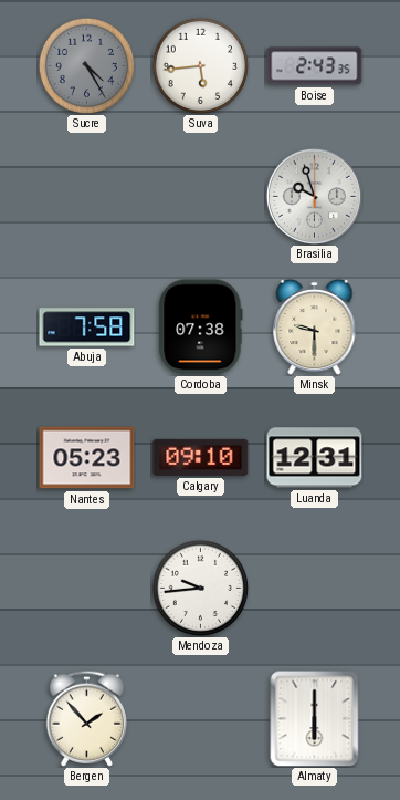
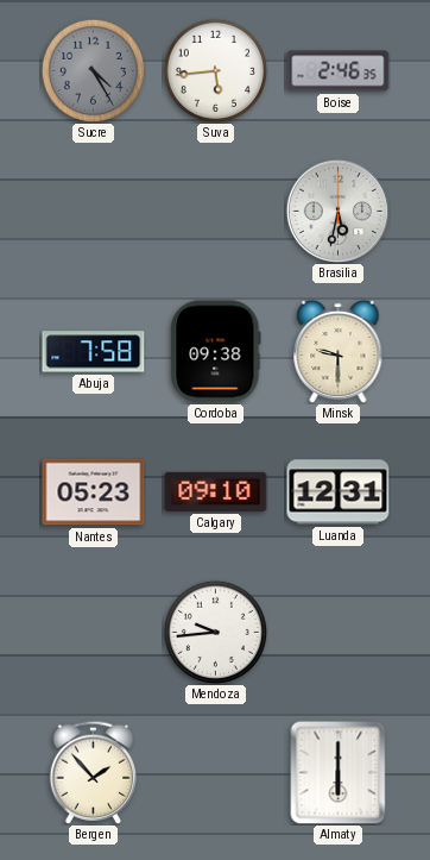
Boise: 2:43 -> 2:46
Brasilia: 9:57 -> 5:32
Cordoba: 07:38 -> 09:38
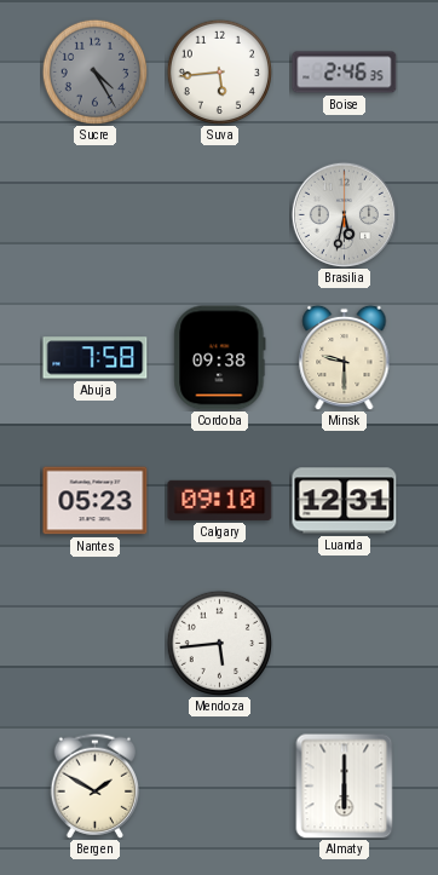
Mendoza: 9:44 -> 5:44
Bergen: 1:53 -> 1:50
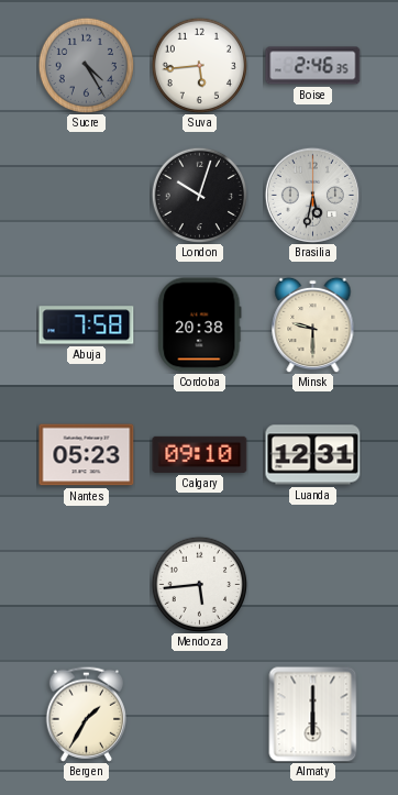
London: none -> 10:03
Cordoba: 09:38 -> 20:38
Bergen: 1:50 -> 1:35
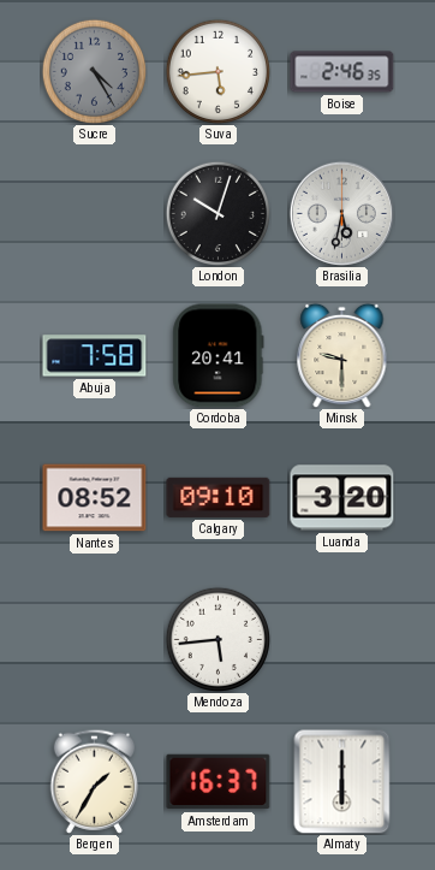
Cordoba: 20:38 -> 20:41
Nantes: 05:23 -> 08:52
Luanda: 12:31 -> 3:20
Amsterdam: none -> 16:37
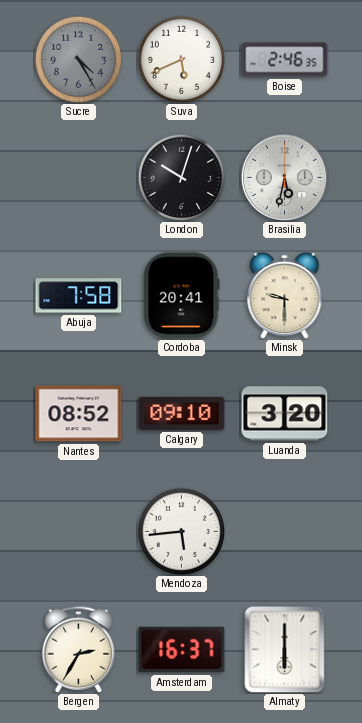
Suva: 5:44 -> 5:41
Bergen: 1:35 -> 2:35
